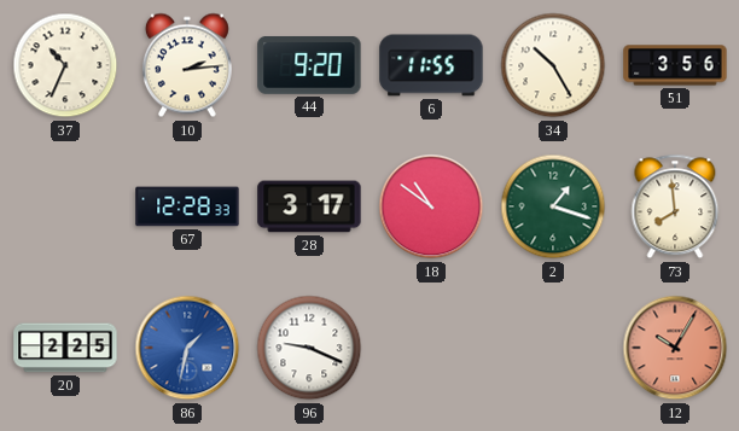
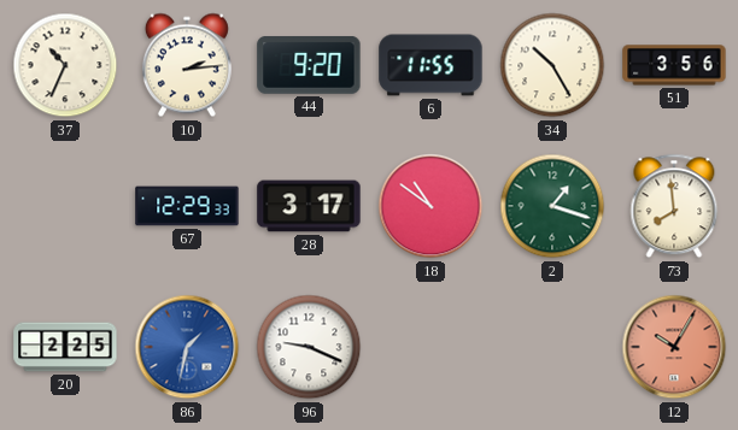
67: 12:28 -> 12:29
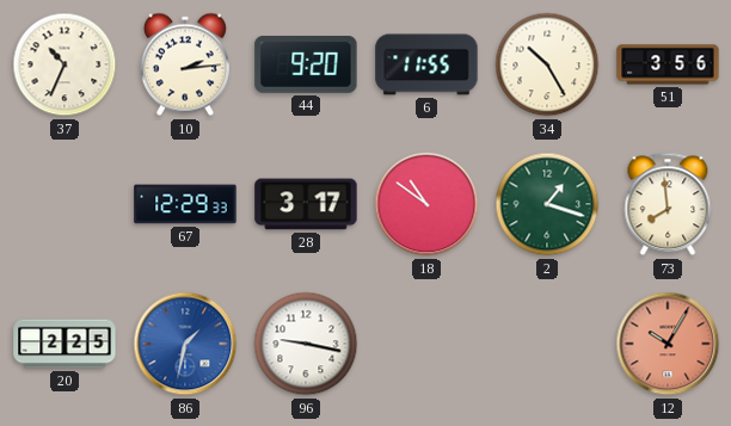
96: 9:19 -> 9:17
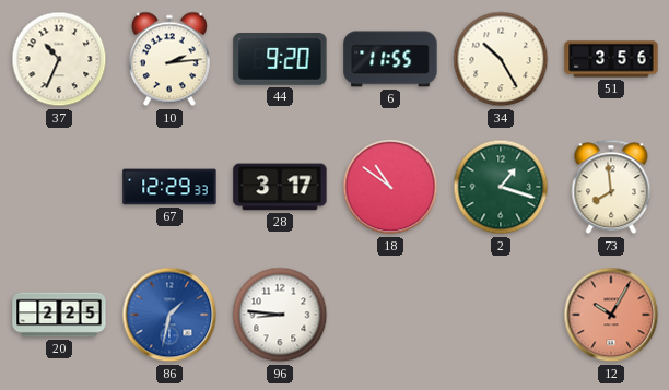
96: 9:17 -> 8:46
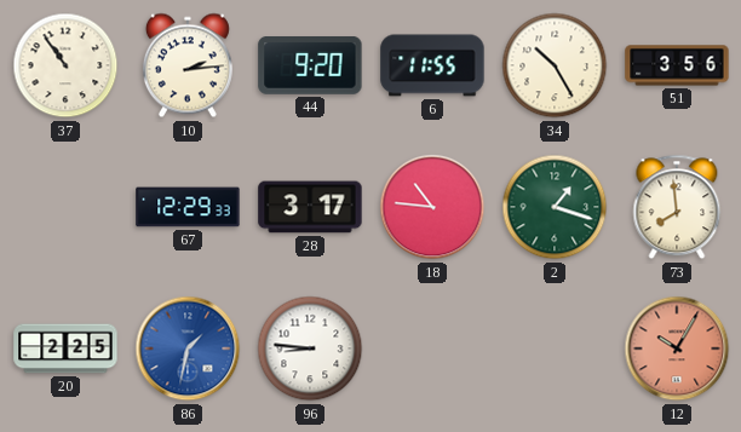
37: 10:34 -> 10:54
18: 10:51 -> 10:46
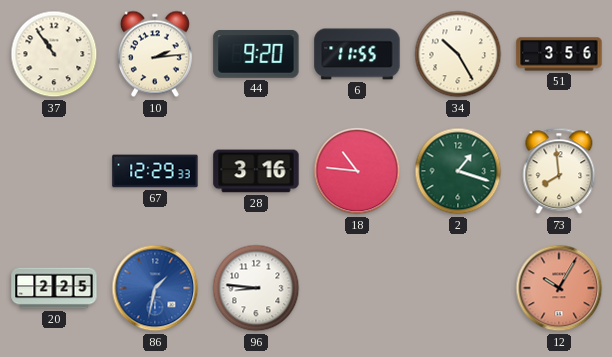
28: 3:17 -> 3:16
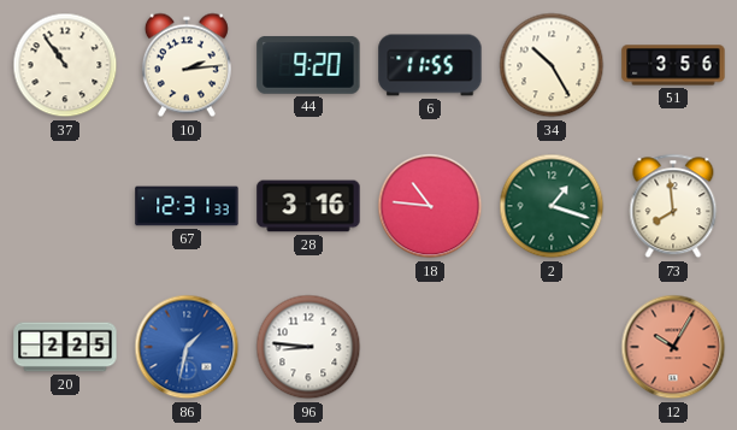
67: 12:29 -> 12:31
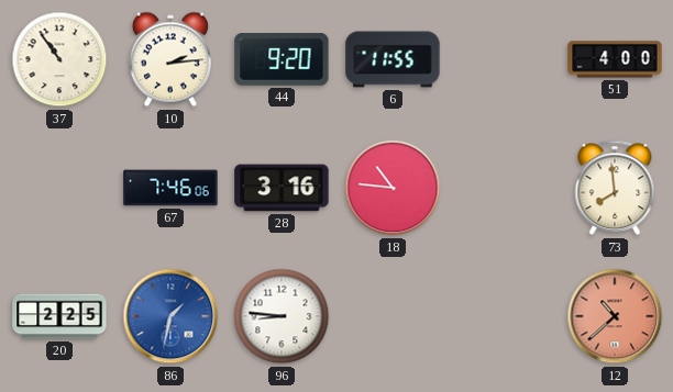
34: 10:25 -> none
51: 3:56 -> 4:00
67: 12:31 -> 7:46
2: 1:18 -> none
12: 10:05 -> 10:38
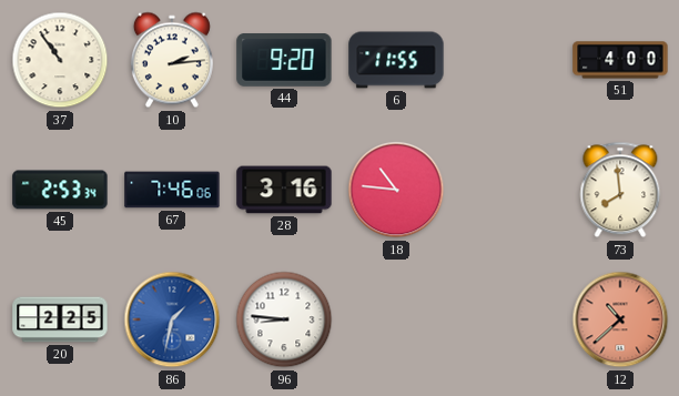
45: none -> 2:53
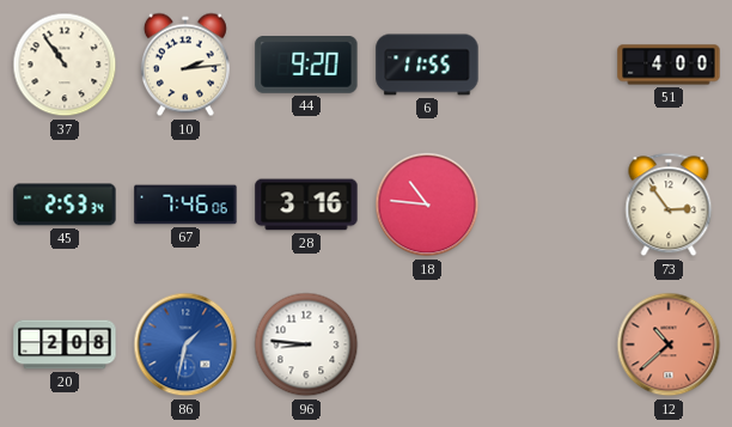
73: 7:59 -> 2:54
20: 2:25 -> 2:08
